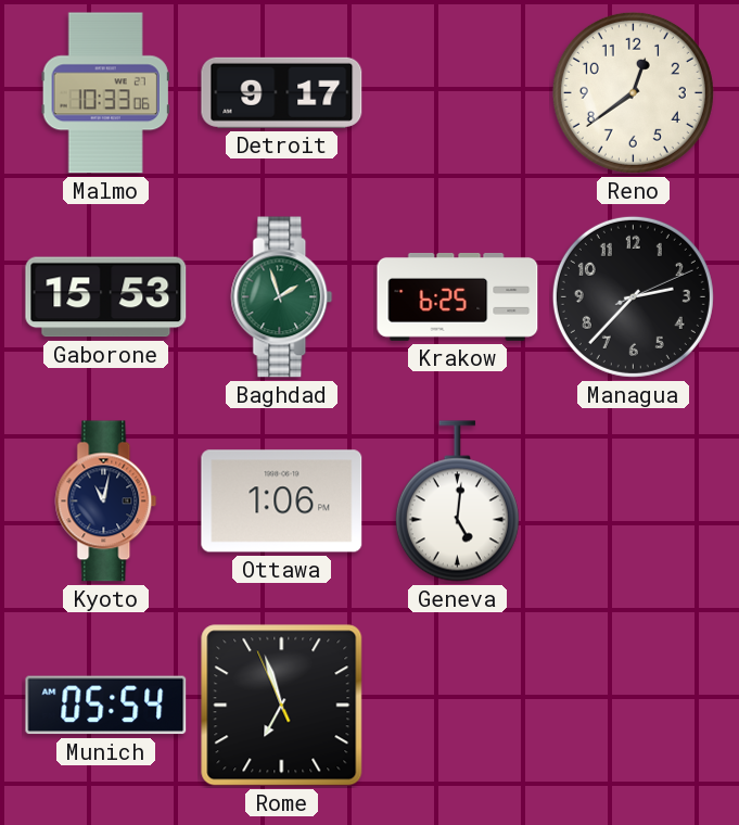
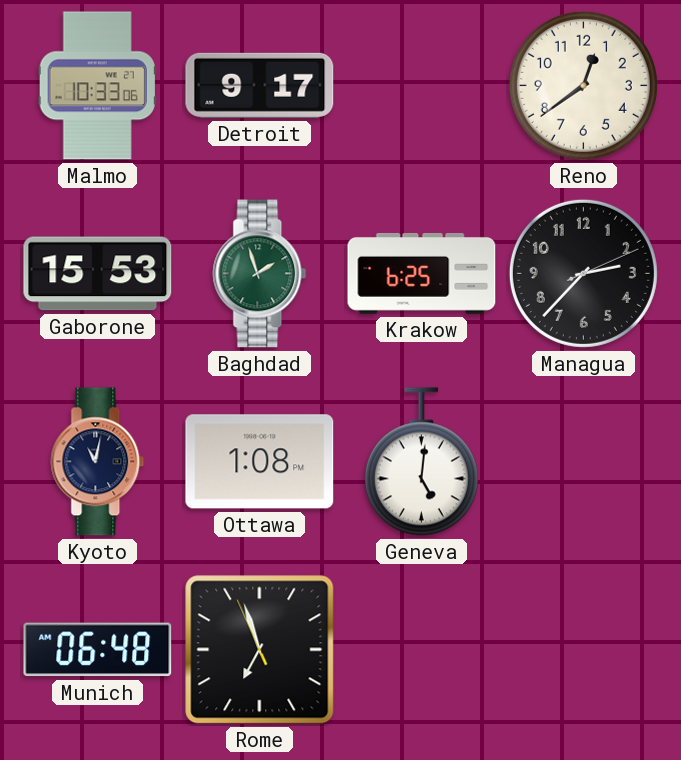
Ottawa: 1:06 -> 1:08
Munich: 05:54 -> 06:48
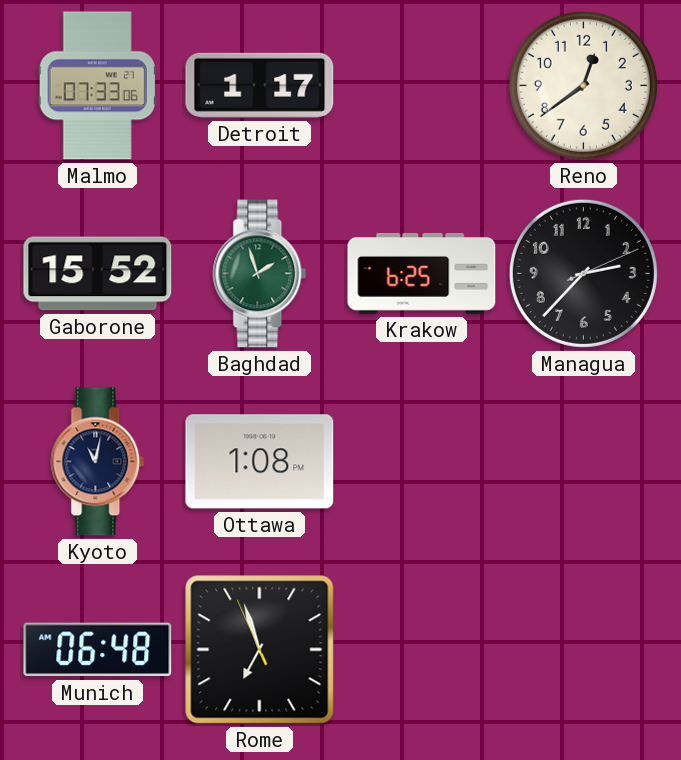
Malmo: 10:33 -> 07:33
Detroit: 9:17 -> 1:17
Gaborone: 15:53 -> 15:52
Geneva: 5:01 -> none
